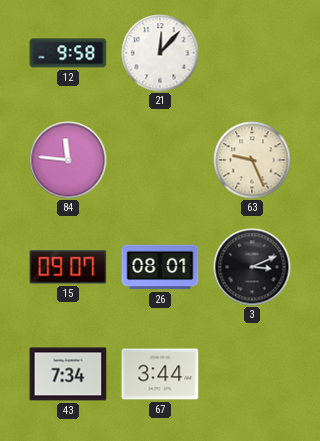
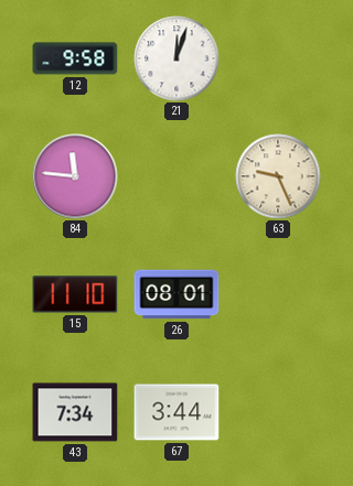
21: 12:07 -> 12:03
15: 09:07 -> 11:10
3: 3:11 -> none
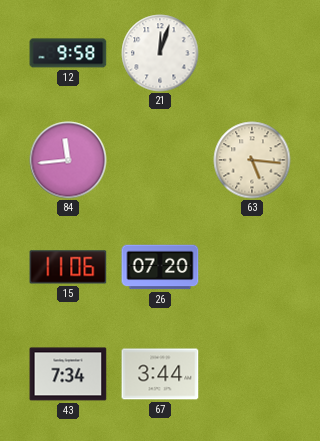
84: 11:46 -> 11:44
63: 9:26 -> 5:16
15: 11:10 -> 11:06
26: 08:01 -> 07:20
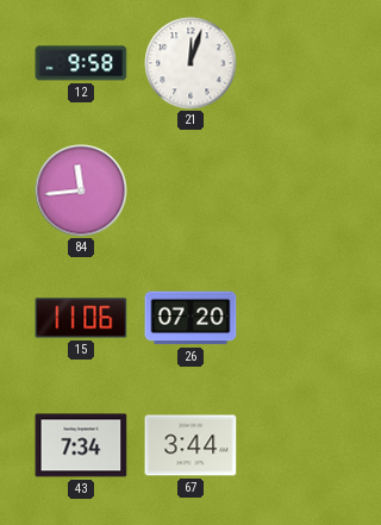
63: 5:16 -> none
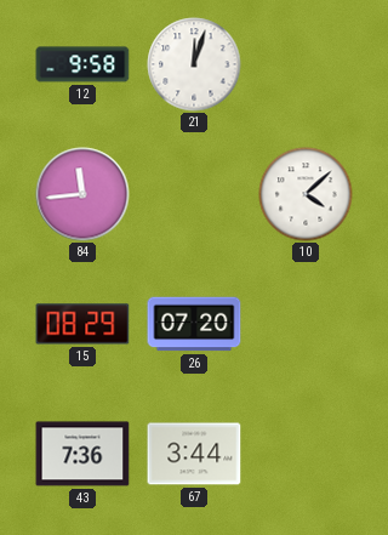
10: none -> 4:08
15: 11:06 -> 08:29
43: 7:34 -> 7:36
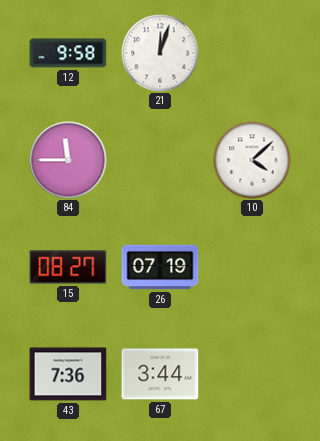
84: 11:44 -> 11:45
15: 08:29 -> 08:27
26: 07:20 -> 07:19
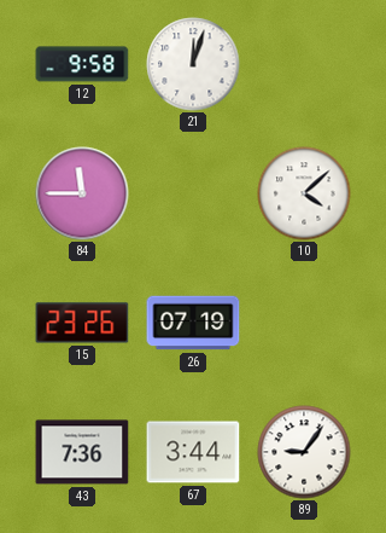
15: 08:27 -> 23:26
89: none -> 9:06
